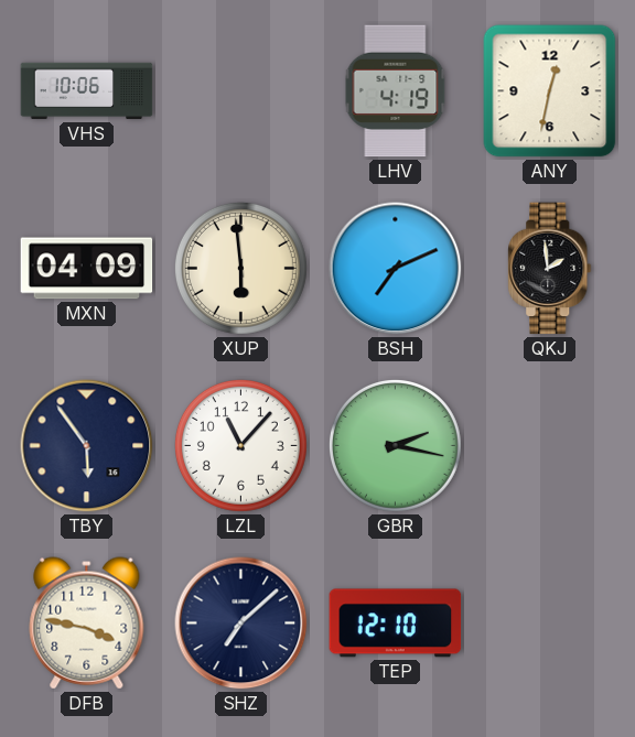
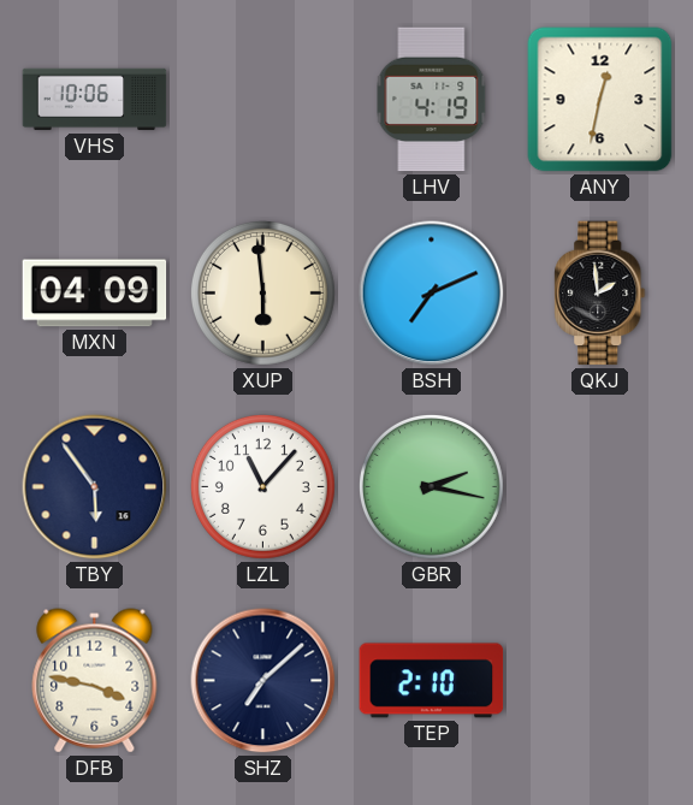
TEP: 12:10 -> 2:10
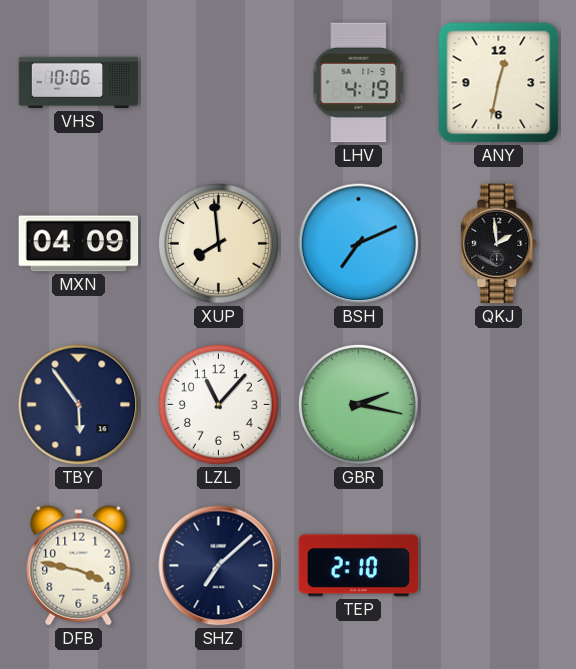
XUP: 5:59 -> 7:59
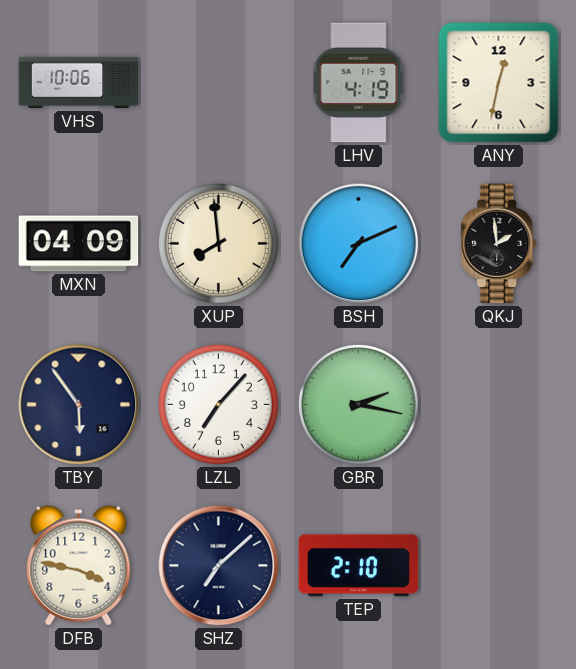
LZL: 11:07 -> 7:07
